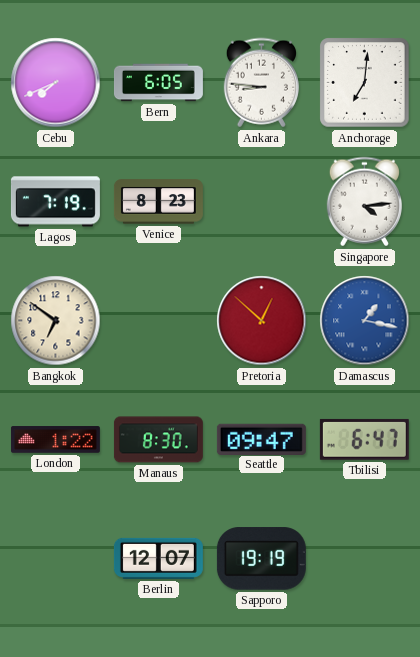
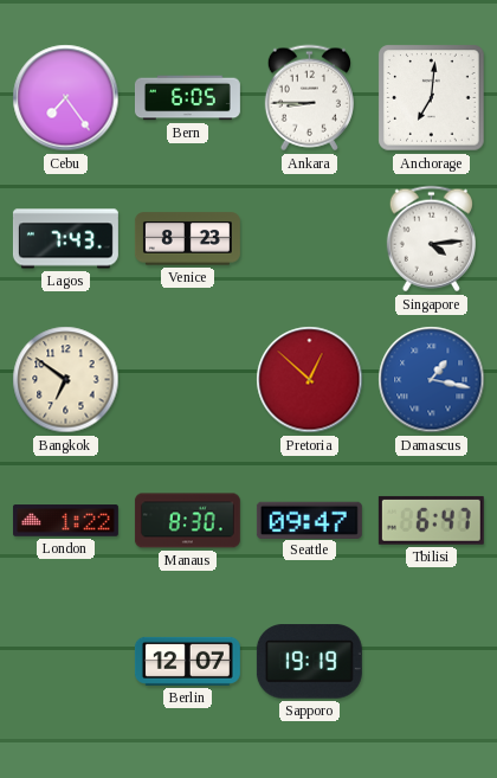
Cebu: 7:41 -> 7:24
Ankara: 8:46 -> 8:45
Lagos: 7:19 -> 7:43
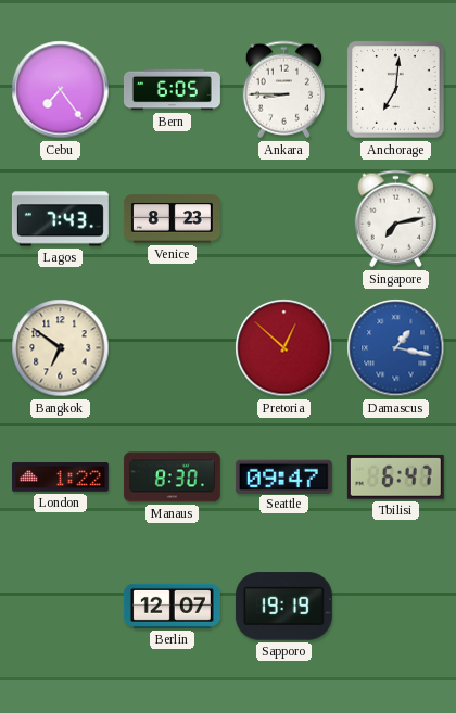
Singapore: 4:14 -> 7:13
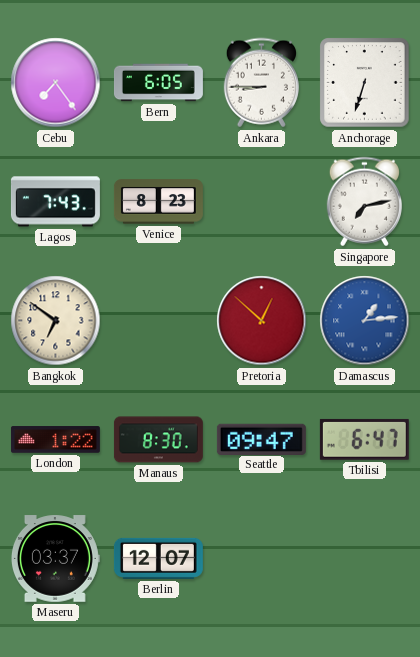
Anchorage: 7:01 -> 6:33
Damascus: 1:17 -> 1:14
Maseru: none -> 03:37
Sapporo: 19:19 -> none
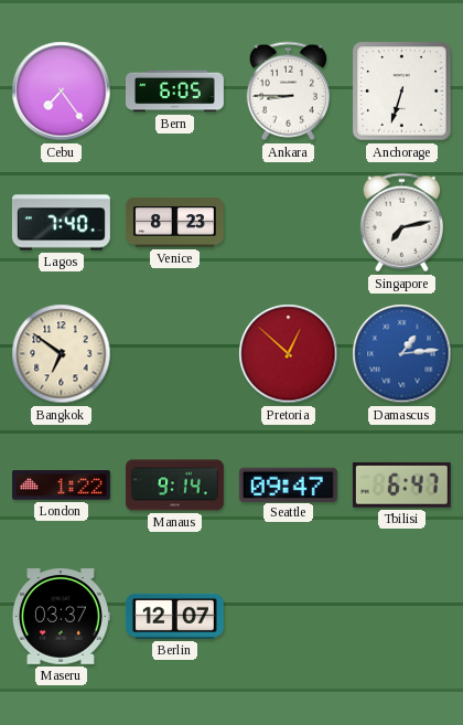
Lagos: 7:43 -> 7:40
Manaus: 8:30 -> 9:14
